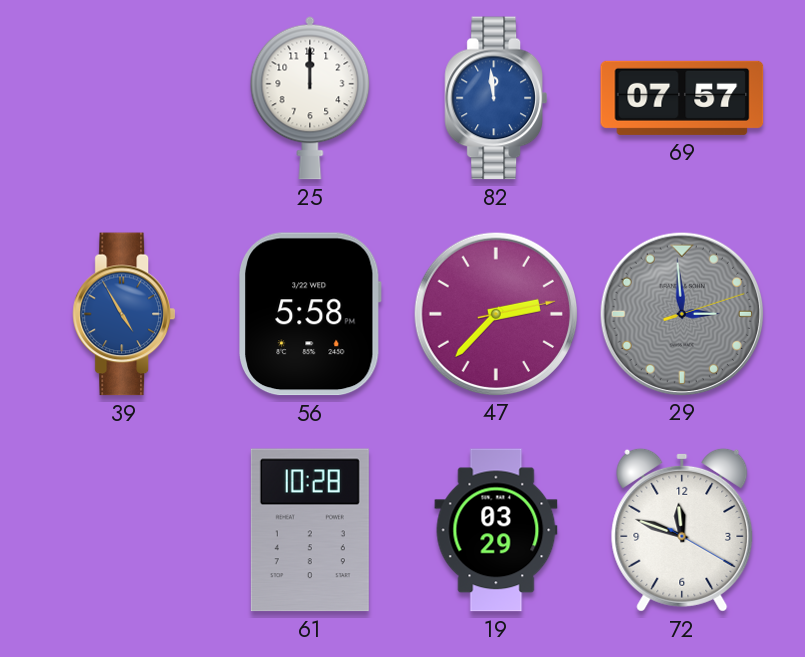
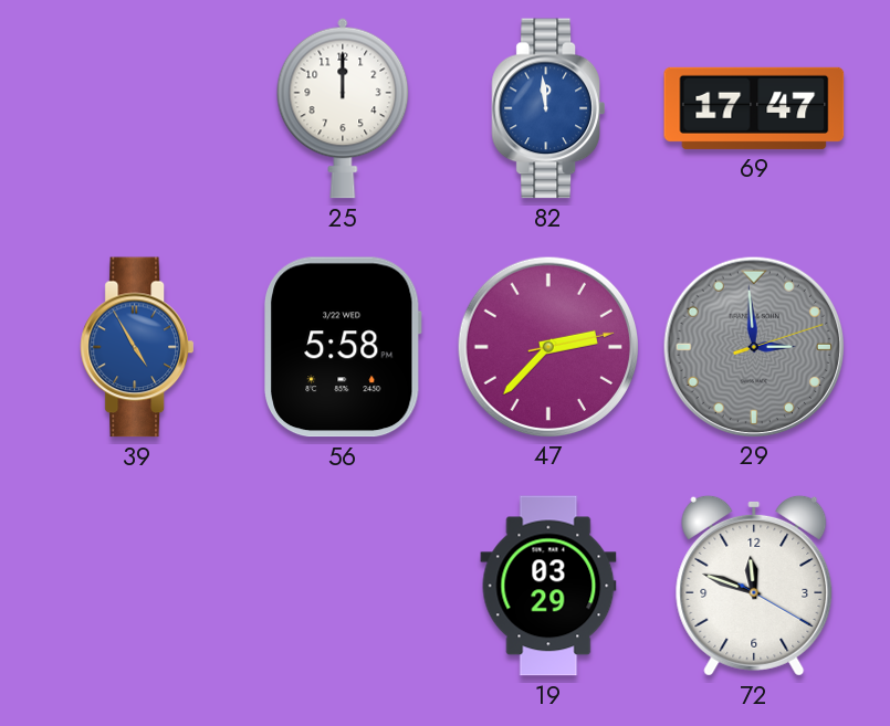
69: 07:57 -> 17:47
61: 10:28 -> none
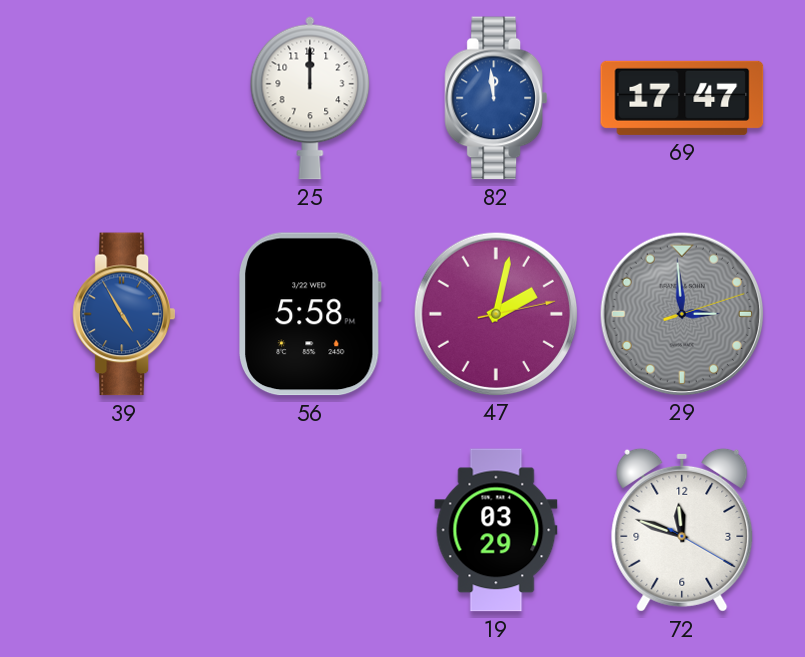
47: 2:37 -> 2:02
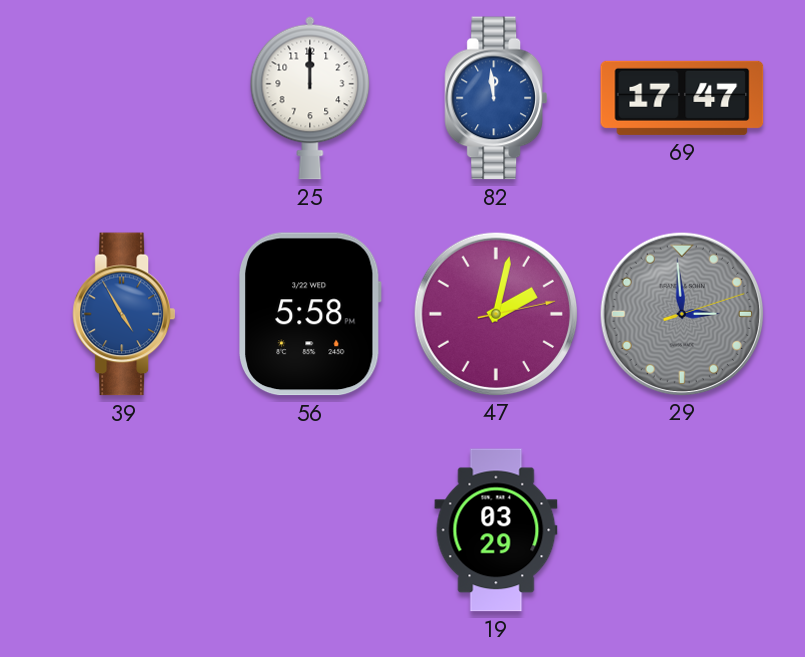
72: 11:48 -> none
